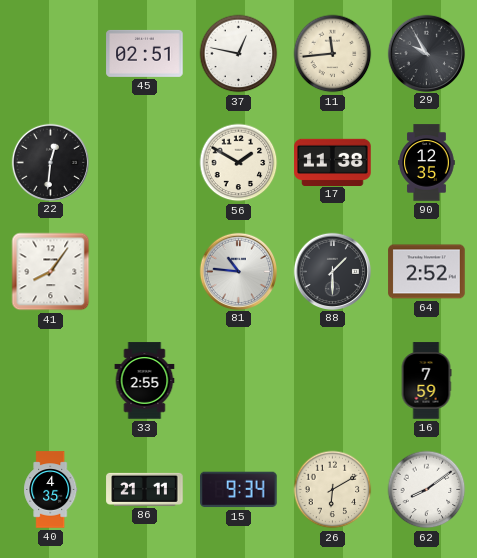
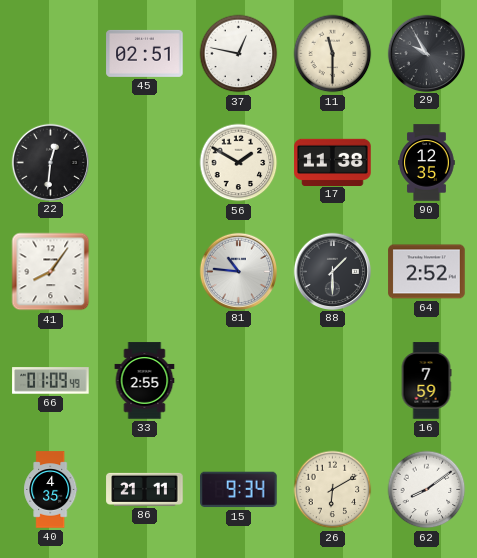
11: 11:44 -> 11:30
66: none -> 01:09
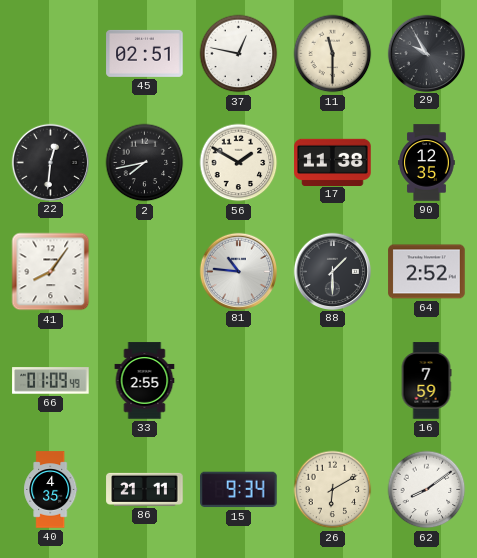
2: none -> 7:43
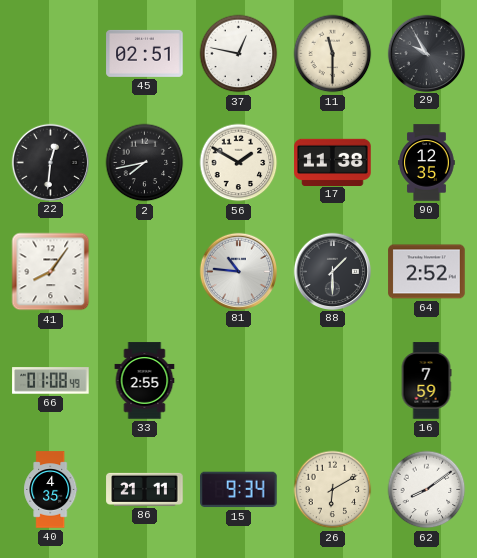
66: 01:09 -> 01:08
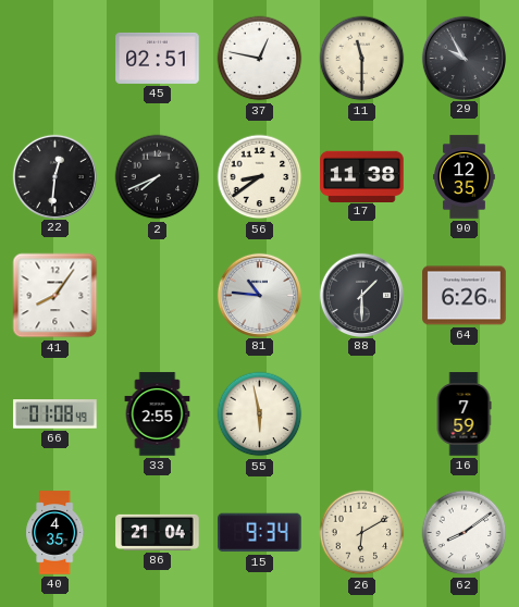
2: 7:43 -> 7:41
56: 1:50 -> 8:39
64: 2:52 -> 6:26
55: none -> 5:58
86: 21:11 -> 21:04
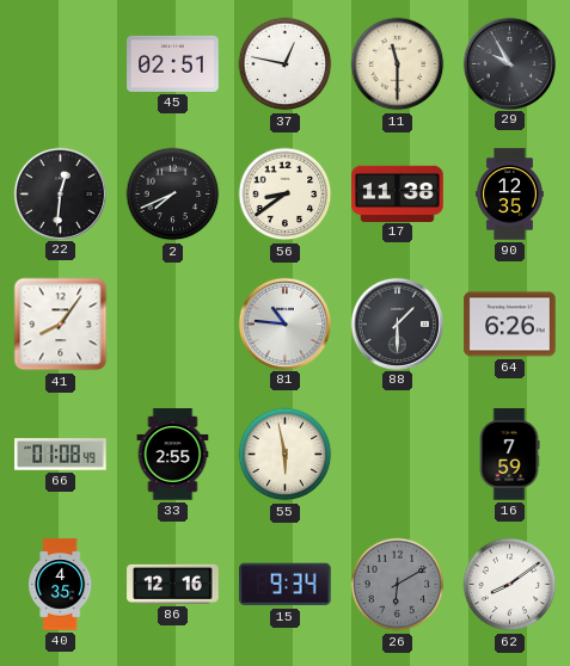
86: 21:04 -> 12:16
26 dial: cream -> grey
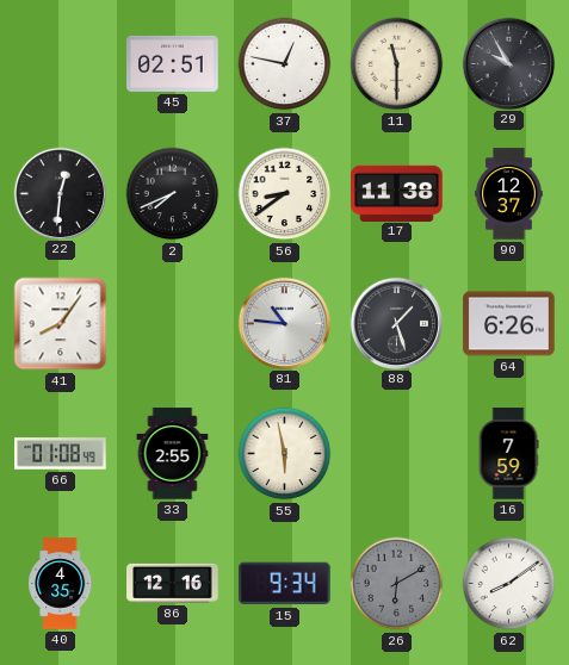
90: 12:35 -> 12:37
88: 1:30 -> 1:27
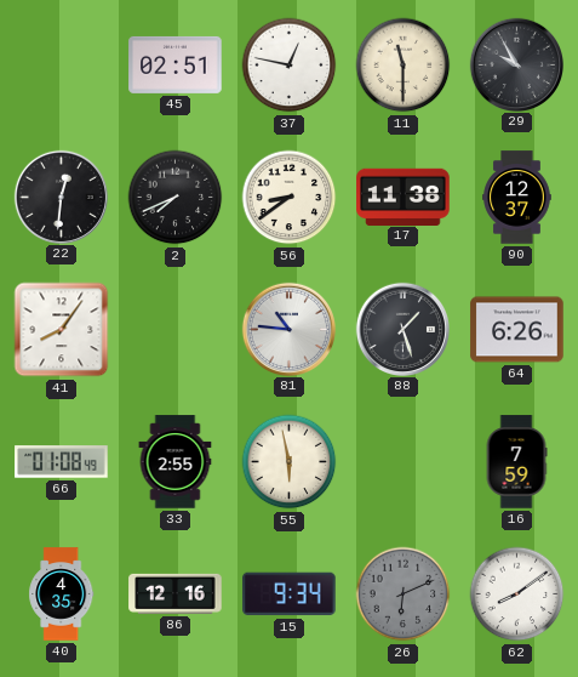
26: 6:10 -> 6:11
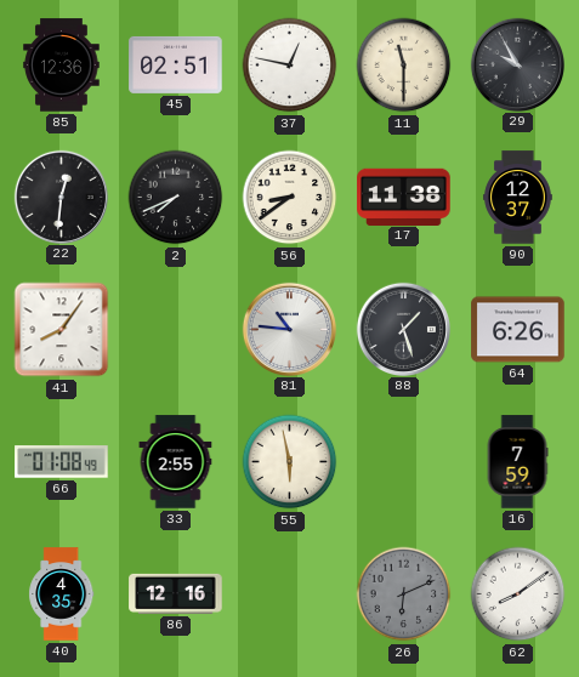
85: none -> 12:36
15: 9:34 -> none
